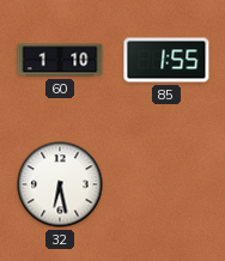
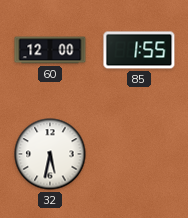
60: 1:10 -> 12:00
32: 6:28 -> 5:32
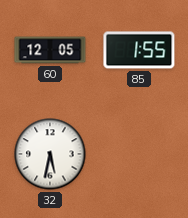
60: 12:00 -> 12:05
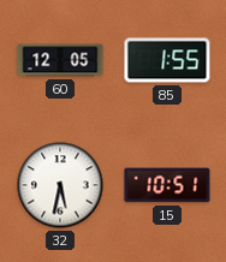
15: none -> 10:51
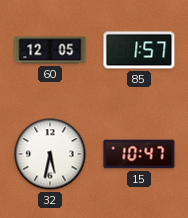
85: 1:55 -> 1:57
15: 10:51 -> 10:47
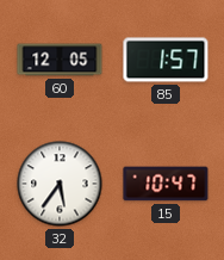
32: 5:32 -> 5:36
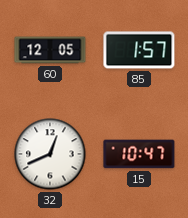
32: 5:36 -> 12:41
